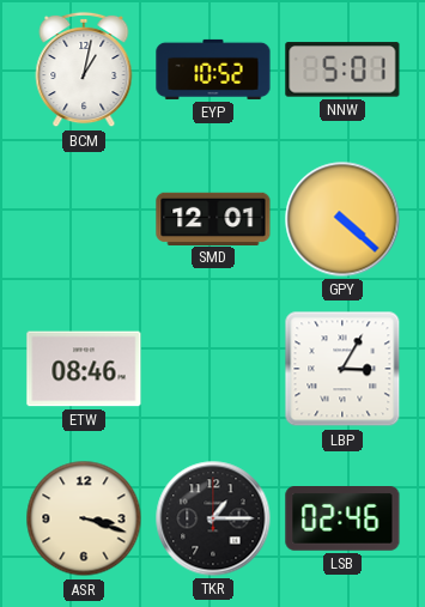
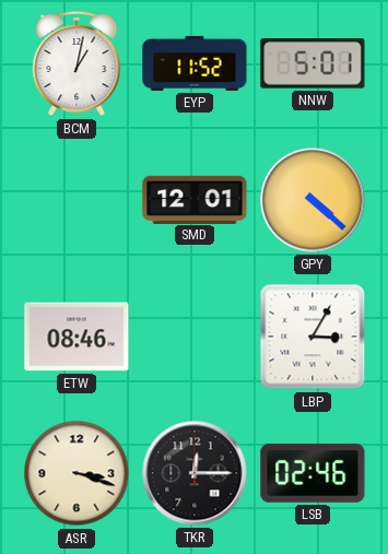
EYP: 10:52 -> 11:52
TKR: 1:15 -> 12:15
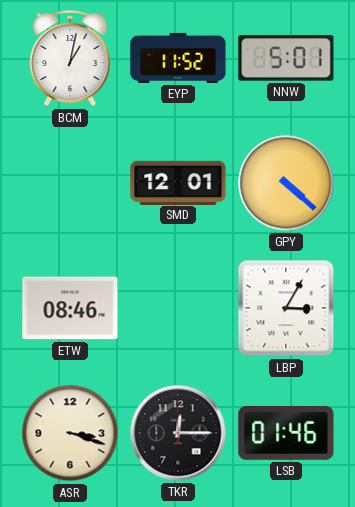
LSB: 02:46 -> 01:46
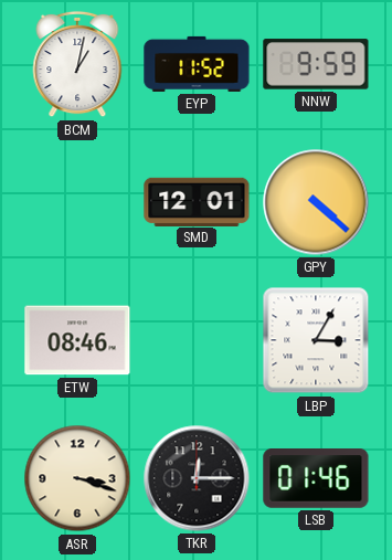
NNW: 5:01 -> 9:59
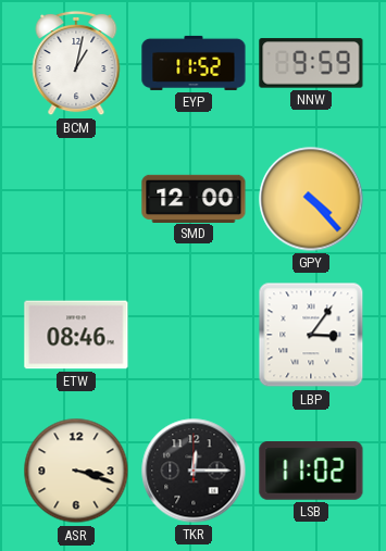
SMD: 12:01 -> 12:00
GPY: 4:22 -> 4:23
LBP: 3:05 -> 3:06
LSB: 01:46 -> 11:02
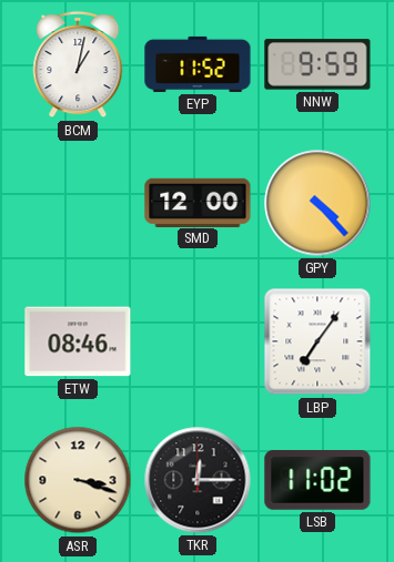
LBP: 3:06 -> 7:06
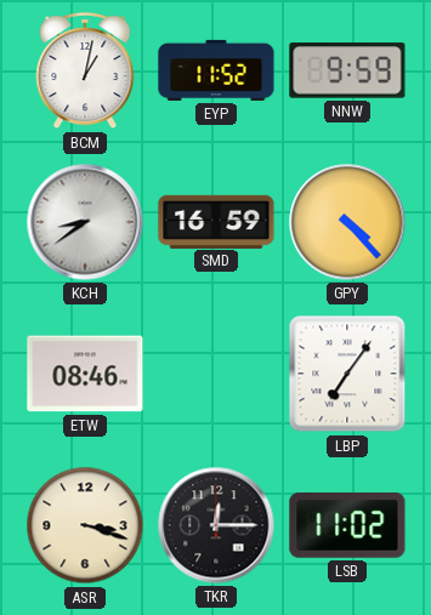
KCH: none -> 8:39
SMD: 12:00 -> 16:59
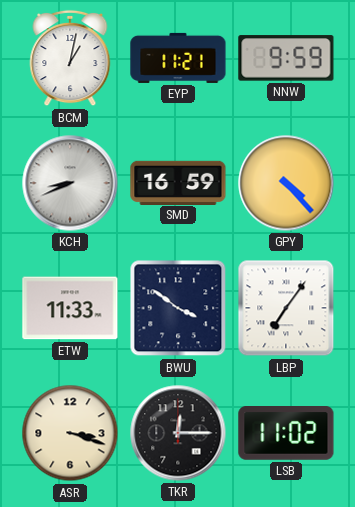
EYP: 11:52 -> 11:21
KCH: 8:39 -> 8:41
ETW: 08:46 -> 11:33
BWU: none -> 3:51
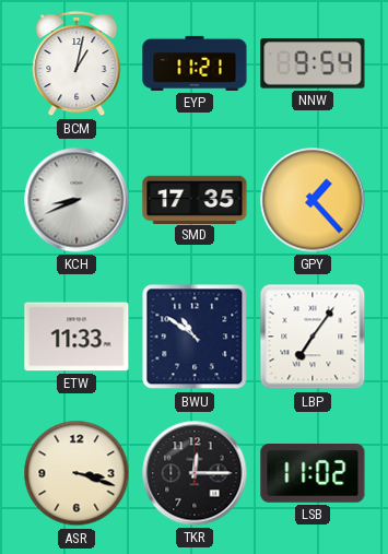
NNW: 9:59 -> 9:54
SMD: 16:59 -> 17:35
GPY: 4:23 -> 1:23
BWU: 3:51 -> 10:51
